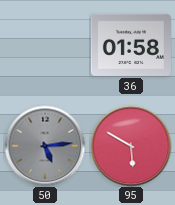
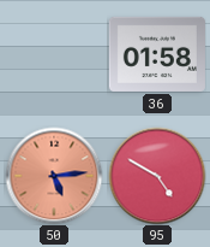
50 dial: grey -> salmon
95: 5:50 -> 4:50
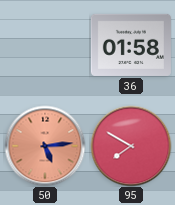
95: 4:50 -> 7:50
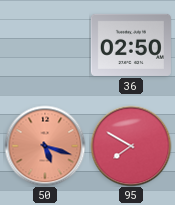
36: 01:58 -> 02:50
50: 5:14 -> 5:18
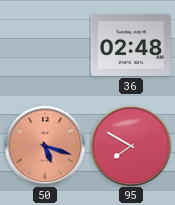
36: 02:50 -> 02:48
